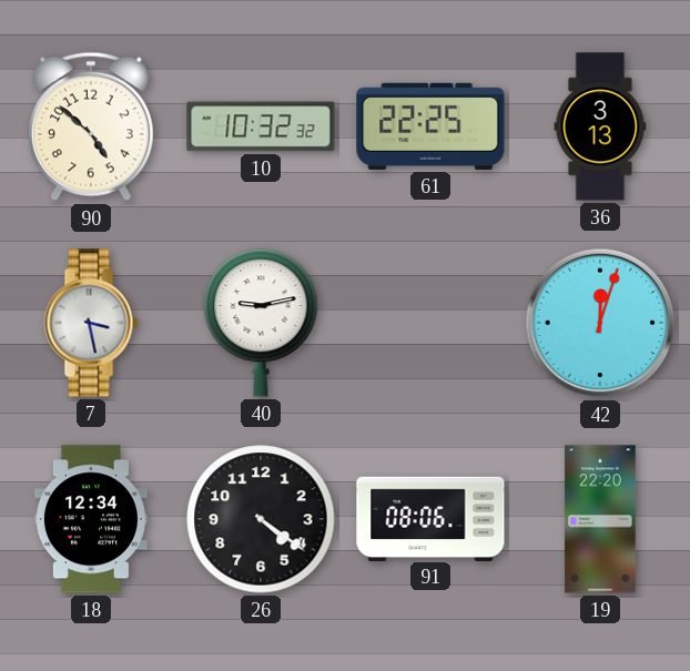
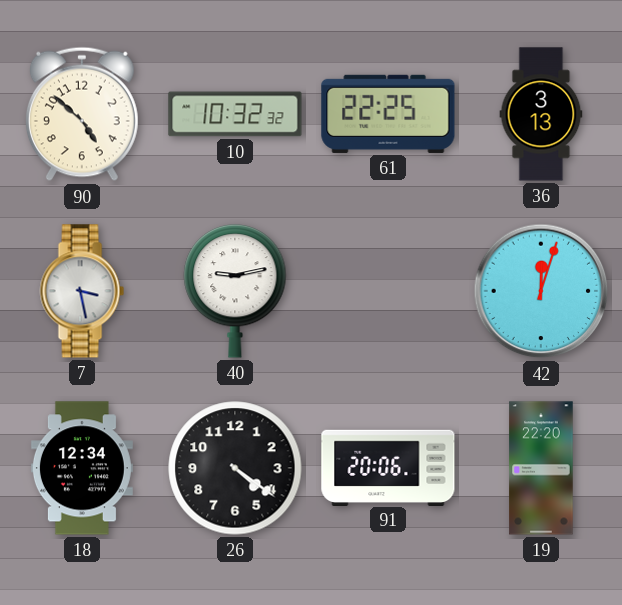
91: 08:06 -> 20:06
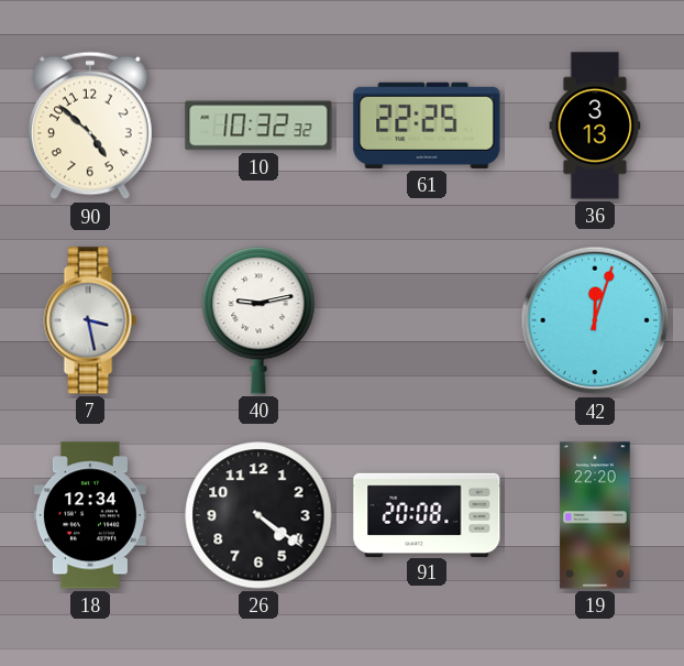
91: 20:06 -> 20:08
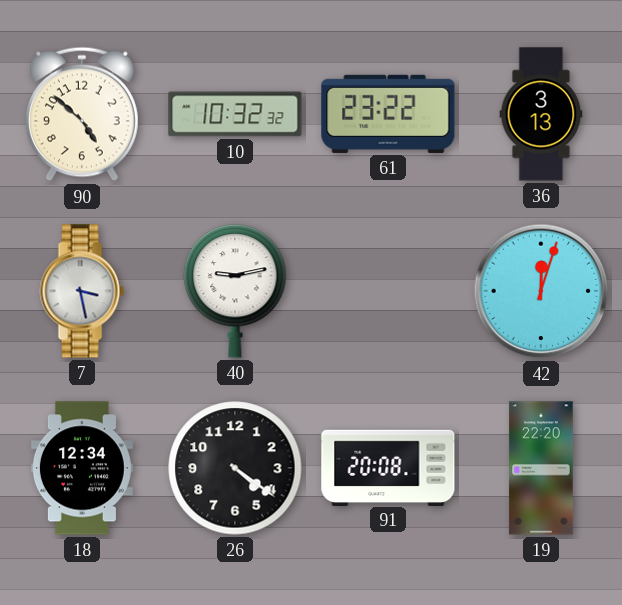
61: 22:25 -> 23:22
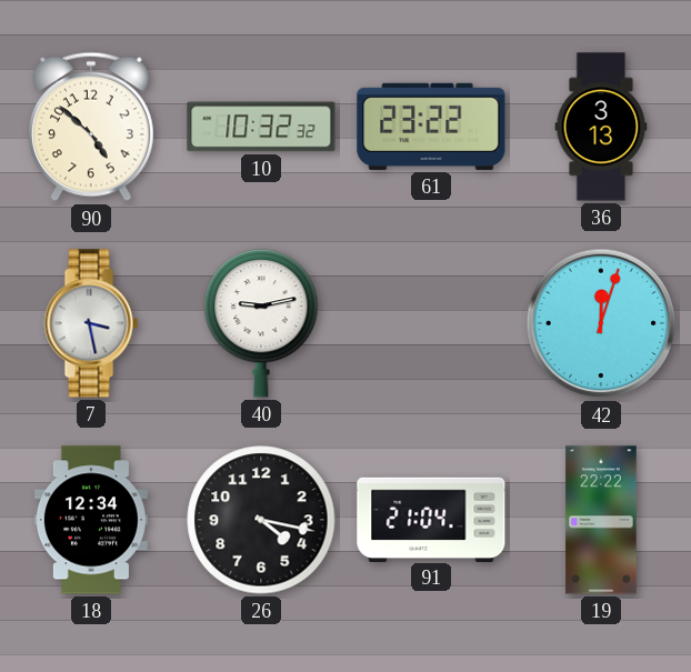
26: 4:21 -> 4:17
91: 20:08 -> 21:04
19: 22:20 -> 22:22
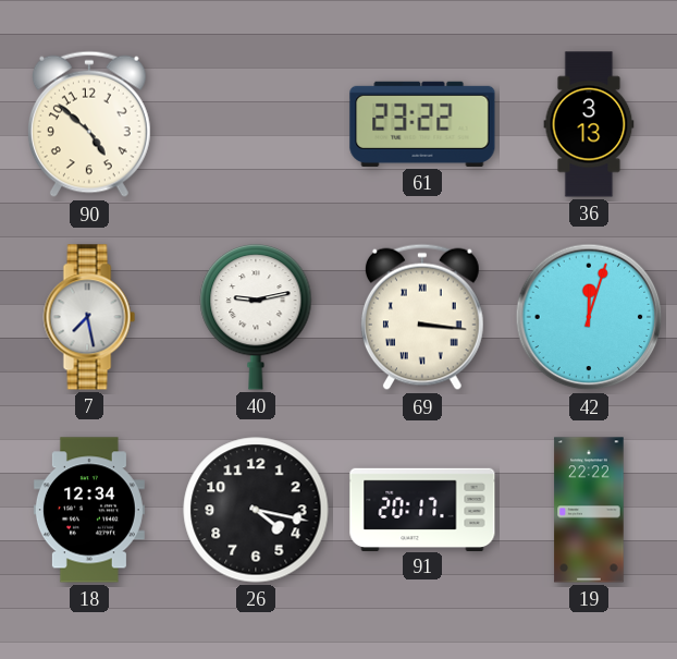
10: 10:32 -> none
7: 3:28 -> 7:28
69: none -> 3:16
91: 21:04 -> 20:17
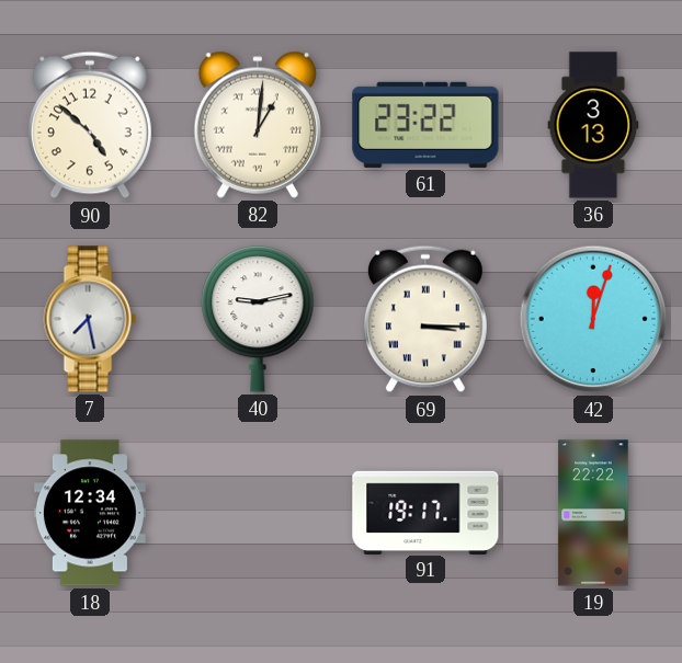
82: none -> 1:01
69: 3:16 -> 3:15
26: 4:17 -> none
91: 20:17 -> 19:17
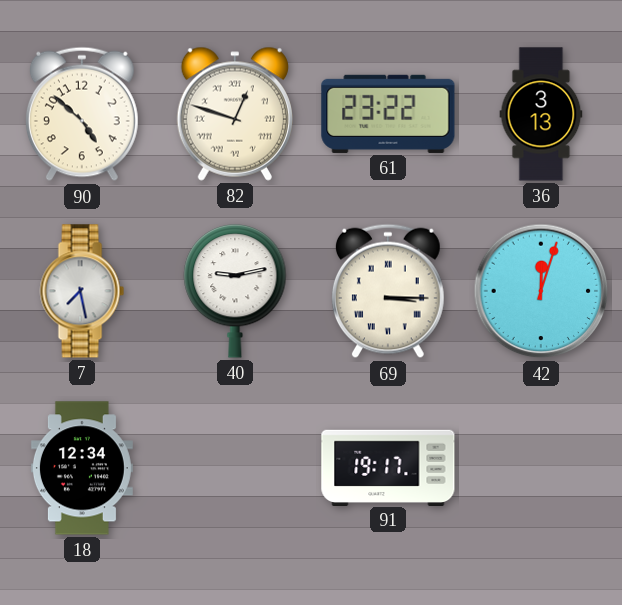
82: 1:01 -> 12:48
19: 22:22 -> none
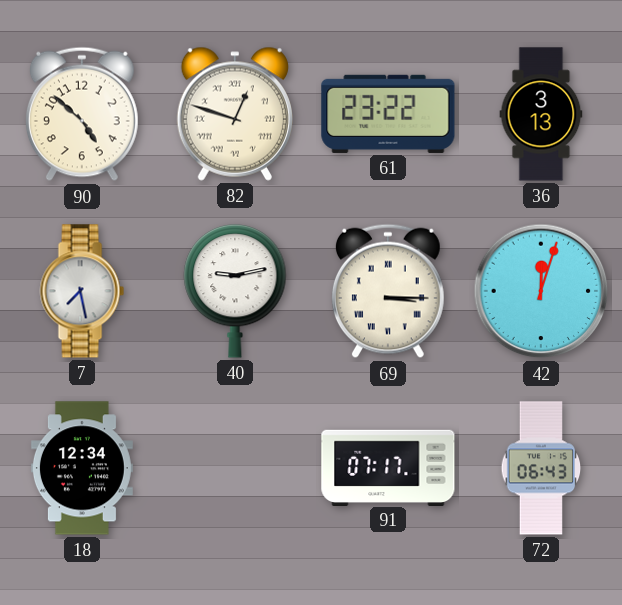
91: 19:17 -> 07:17
72: none -> 06:43
